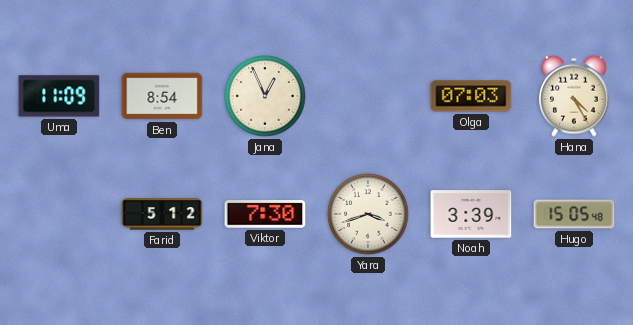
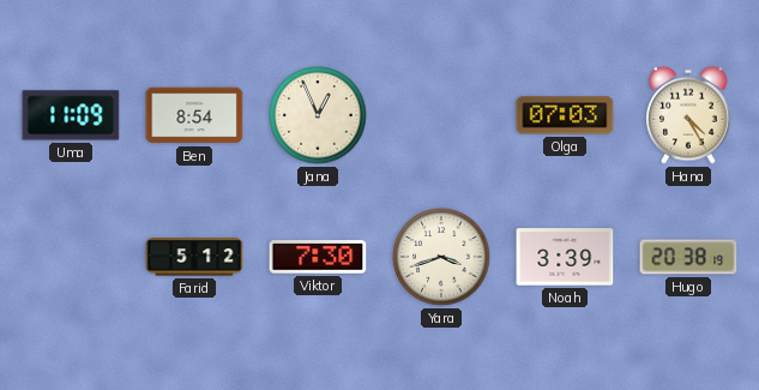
Hugo: 15:05 -> 20:38
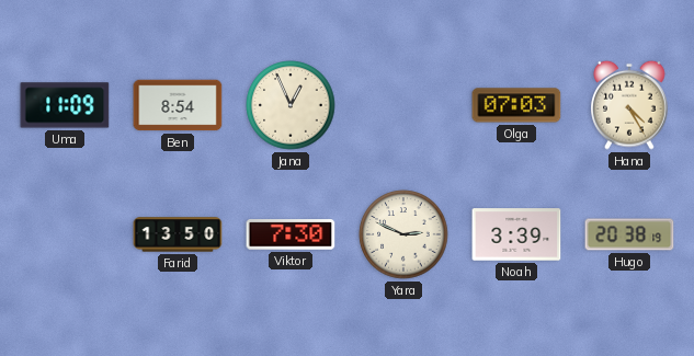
Farid: 5:12 -> 13:50
Yara: 3:42 -> 2:49
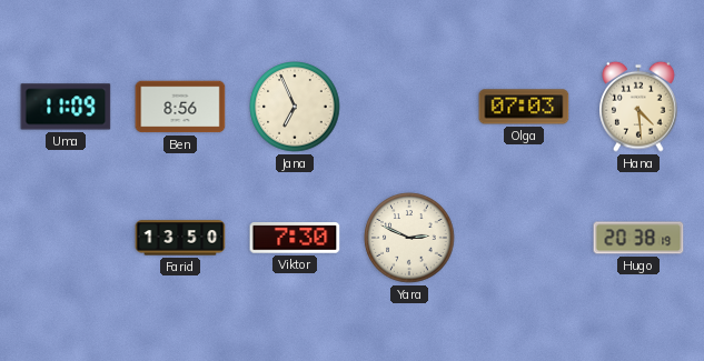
Ben: 8:54 -> 8:56
Jana: 12:56 -> 6:56
Hana: 4:25 -> 4:29
Noah: 3:39 -> none
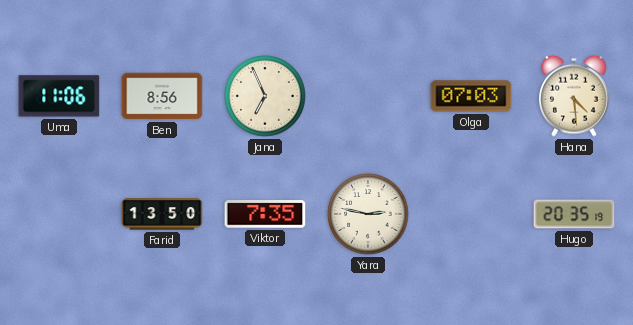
Uma: 11:09 -> 11:06
Viktor: 7:30 -> 7:35
Yara: 2:49 -> 2:47
Hugo: 20:38 -> 20:35
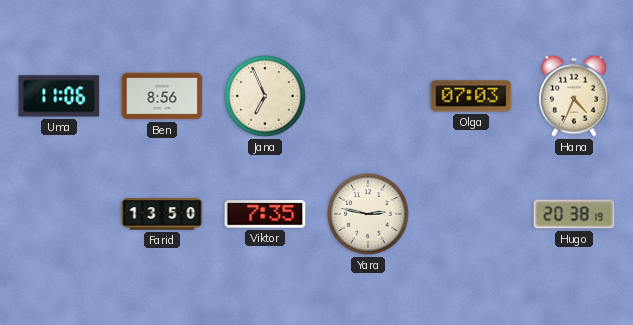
Hana: 4:29 -> 4:34
Hugo: 20:35 -> 20:38
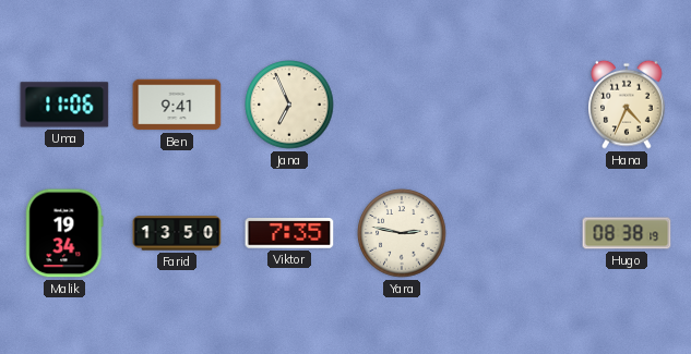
Ben: 8:56 -> 9:41
Olga: 07:03 -> none
Malik: none -> 19:34
Hugo: 20:38 -> 08:38
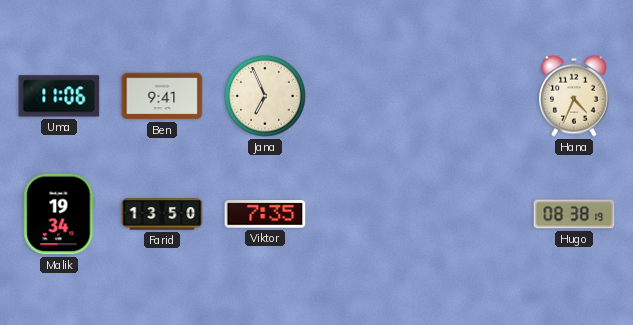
Yara: 2:47 -> none
